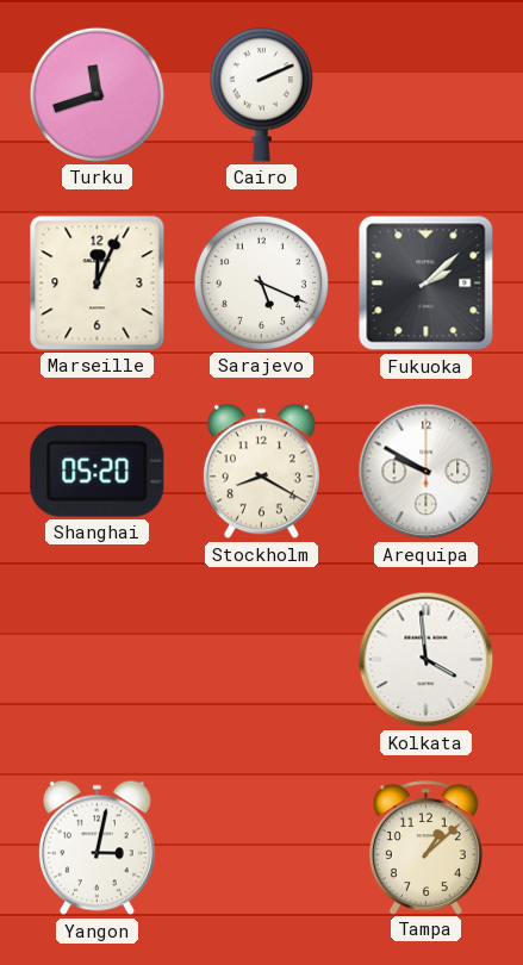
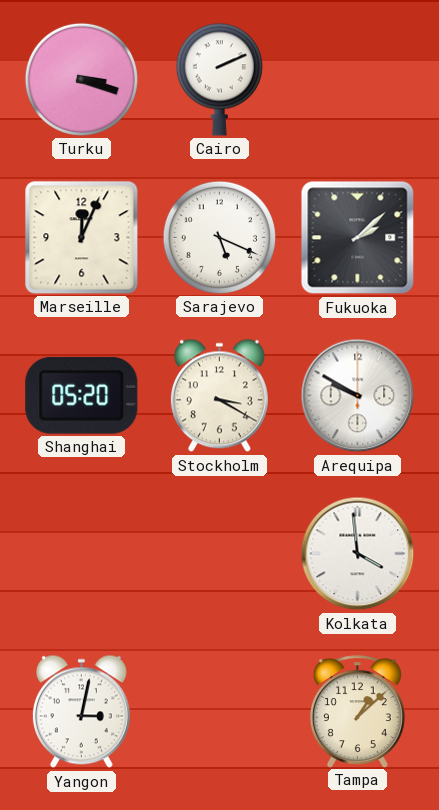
Turku: 11:42 -> 3:18
Stockholm: 8:20 -> 3:20
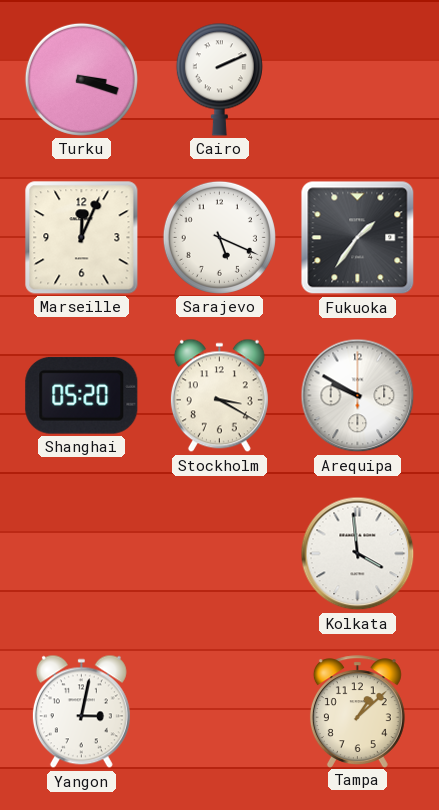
Fukuoka: 2:08 -> 1:36
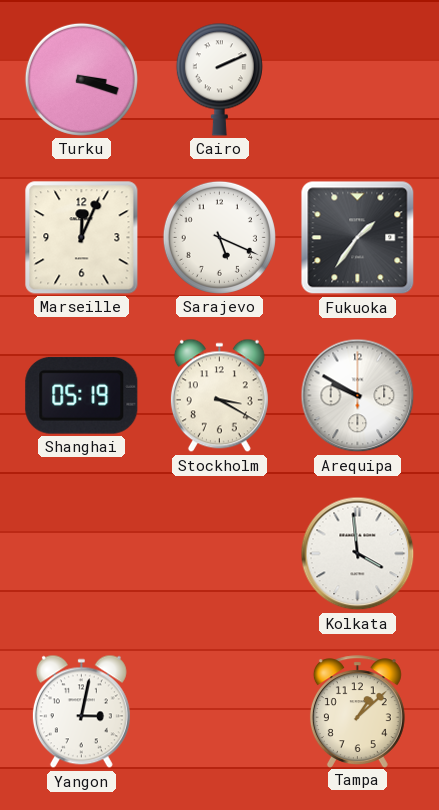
Shanghai: 05:20 -> 05:19
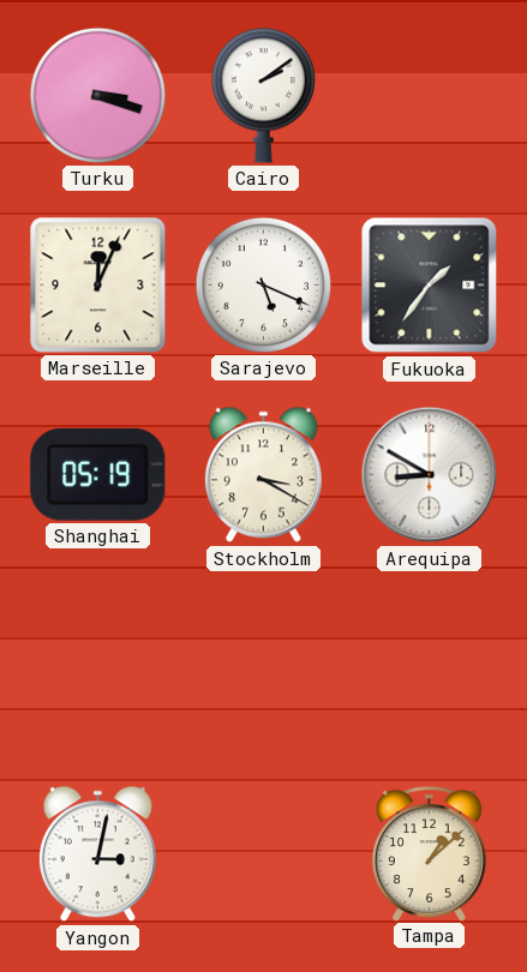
Cairo: 2:11 -> 2:09
Arequipa: 9:50 -> 8:50
Kolkata: 3:59 -> none
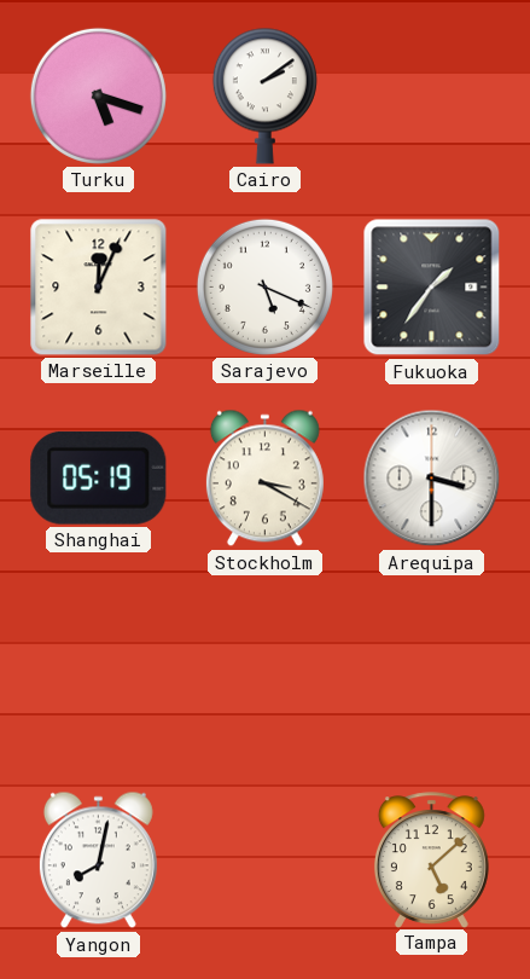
Turku: 3:18 -> 5:18
Arequipa: 8:50 -> 3:30
Yangon: 3:02 -> 8:02
Tampa: 1:08 -> 5:08
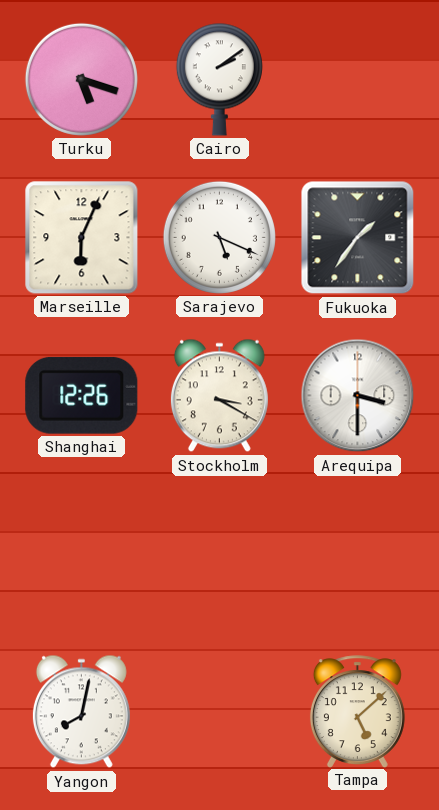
Marseille: 12:04 -> 6:04
Shanghai: 05:19 -> 12:26
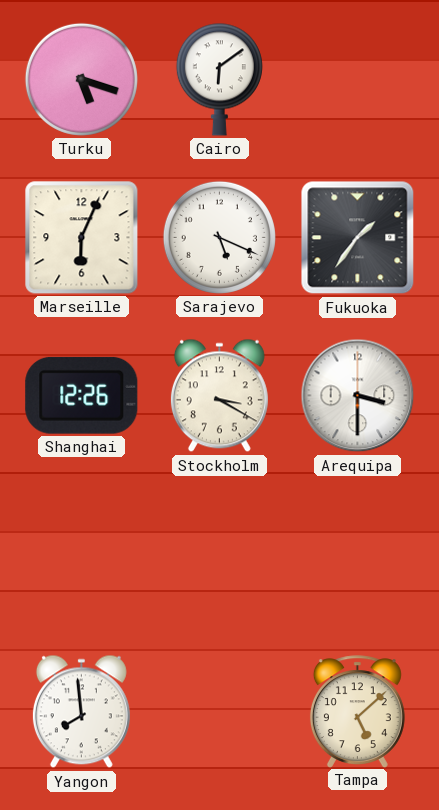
Cairo: 2:09 -> 6:09
Yangon: 8:02 -> 7:59
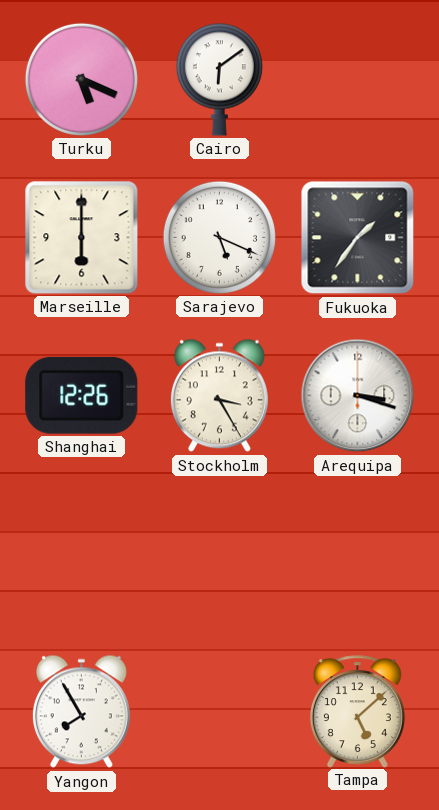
Turku: 5:18 -> 5:19
Marseille: 6:04 -> 6:00
Stockholm: 3:20 -> 3:25
Arequipa: 3:30 -> 3:18
Yangon: 7:59 -> 7:55
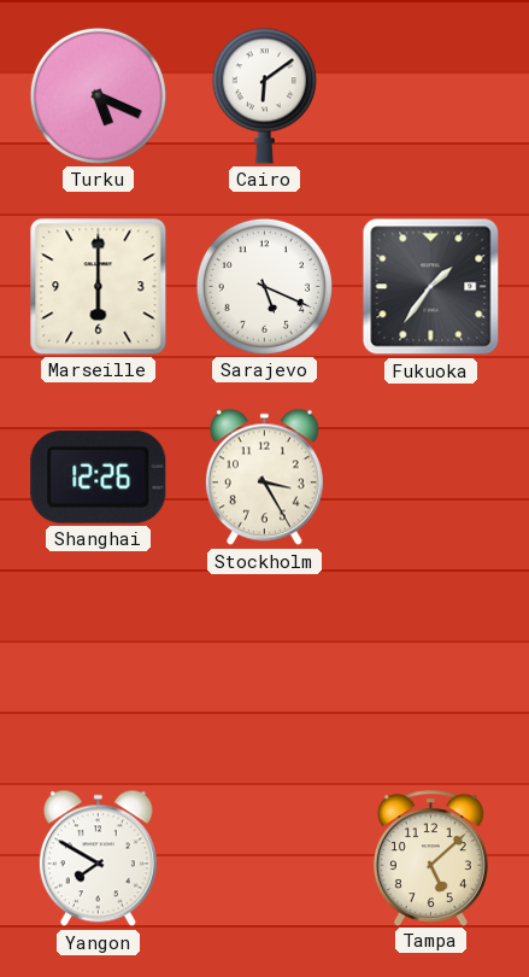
Arequipa: 3:18 -> none
Yangon: 7:55 -> 7:50
